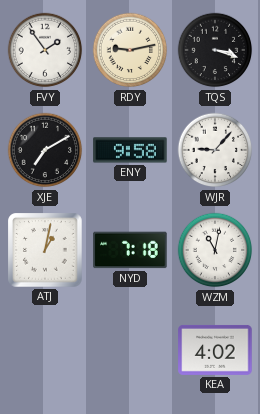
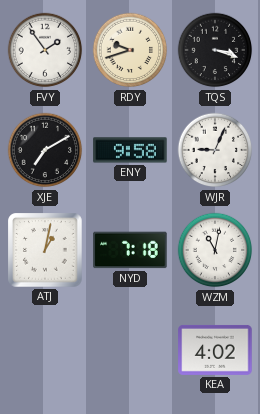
RDY: 9:13 -> 9:42
WJR: 9:07 -> 9:04
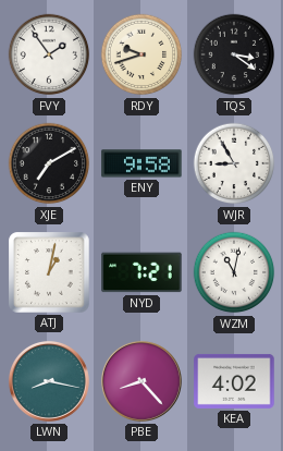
TQS: 3:18 -> 3:21
WJR: 9:04 -> 8:55
NYD: 7:18 -> 7:21
LWN: none -> 8:17
PBE: none -> 8:23
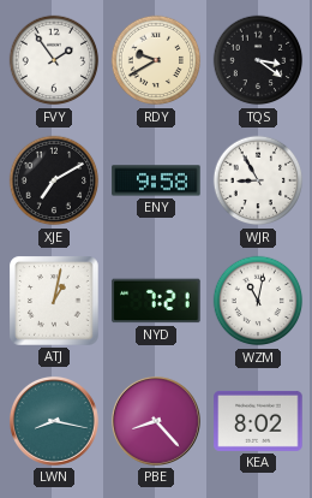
RDY: 9:42 -> 9:40
KEA: 4:02 -> 8:02
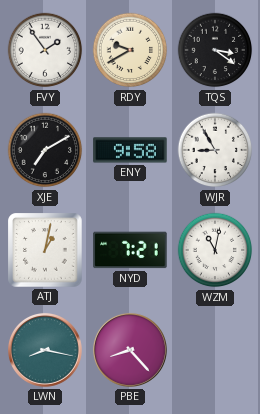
KEA: 8:02 -> none
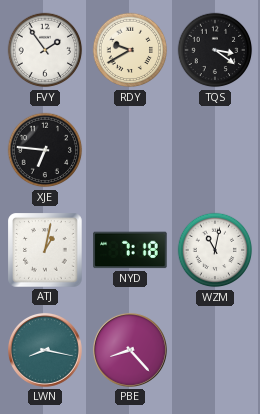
XJE: 7:10 -> 6:46
ENY: 9:58 -> none
WJR: 8:55 -> none
NYD: 7:21 -> 7:18
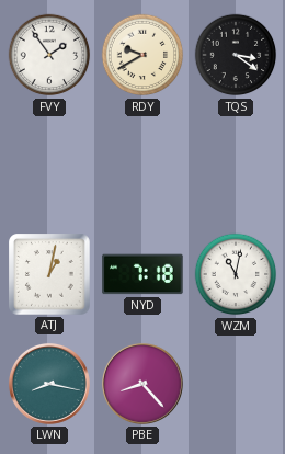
XJE: 6:46 -> none
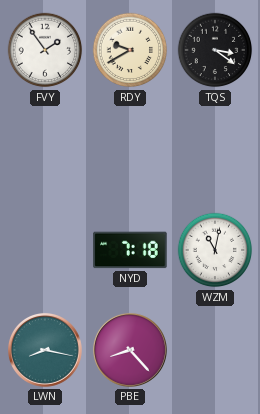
ATJ: 1:02 -> none
